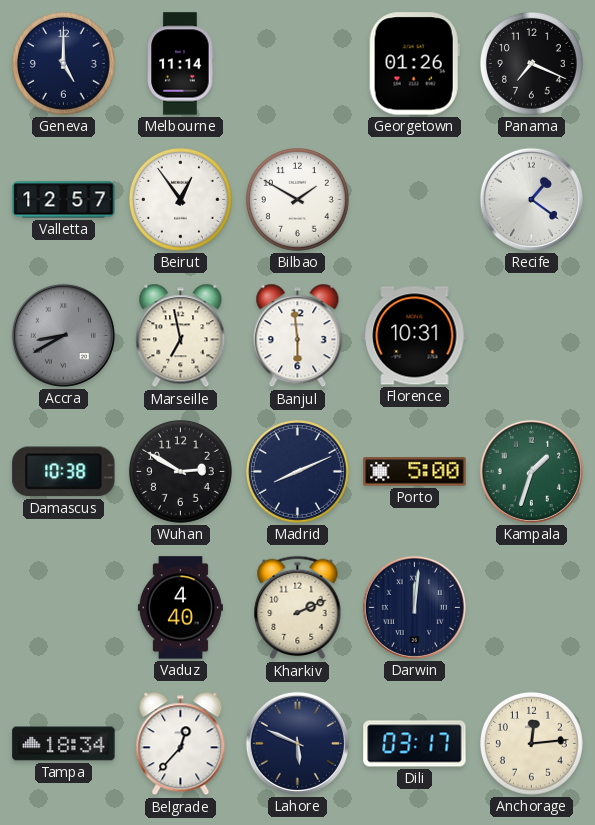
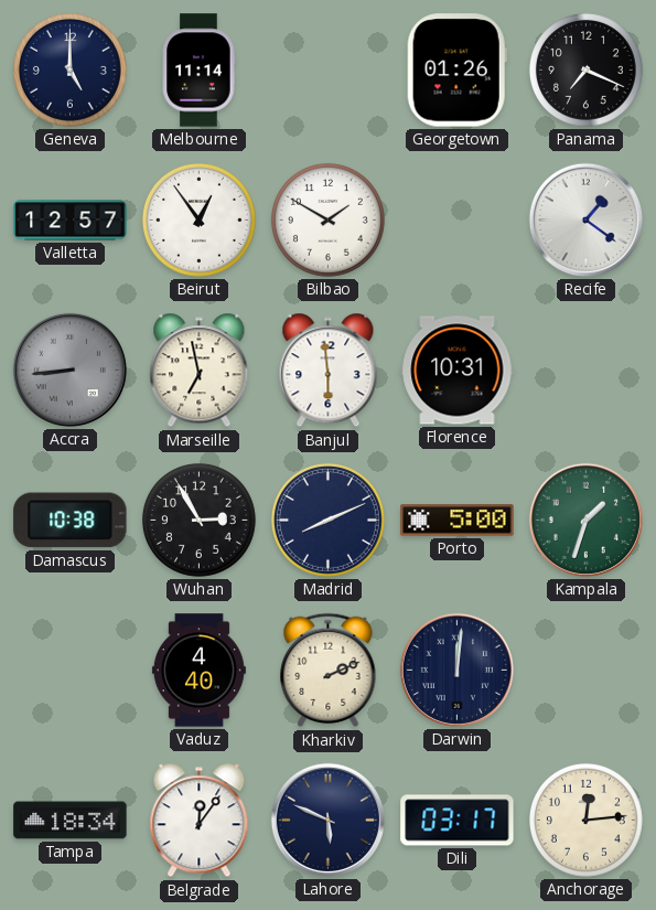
Accra: 8:40 -> 8:44
Wuhan: 2:50 -> 2:55
Belgrade: 12:37 -> 12:06
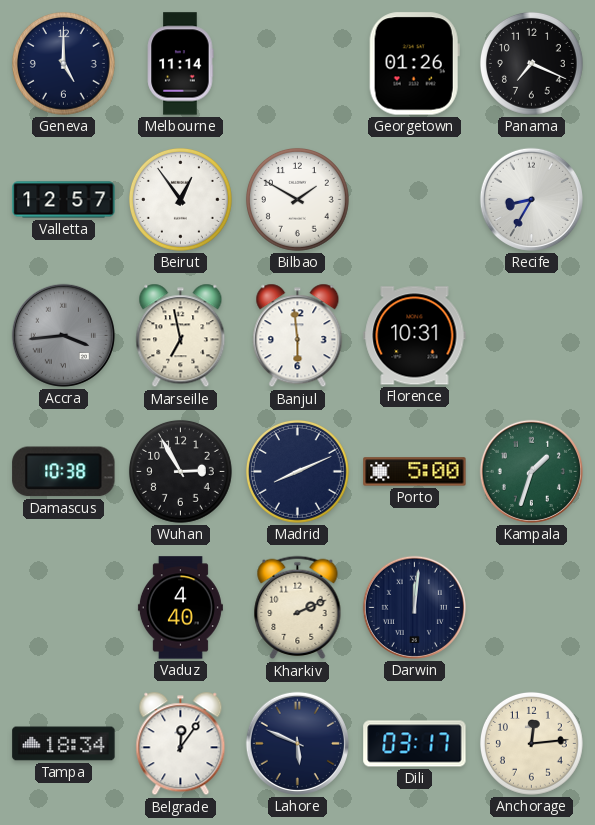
Recife: 1:21 -> 8:35
Accra: 8:44 -> 3:44
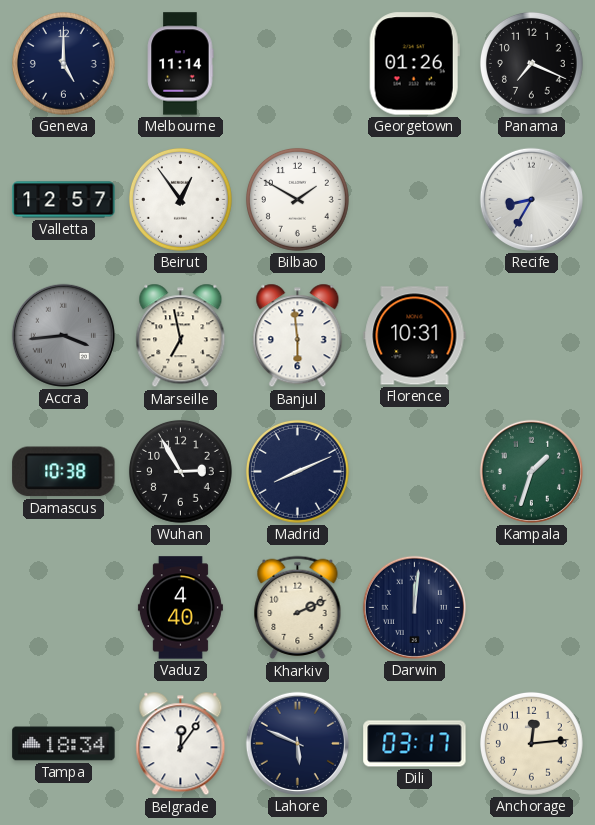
Porto: 5:00 -> none
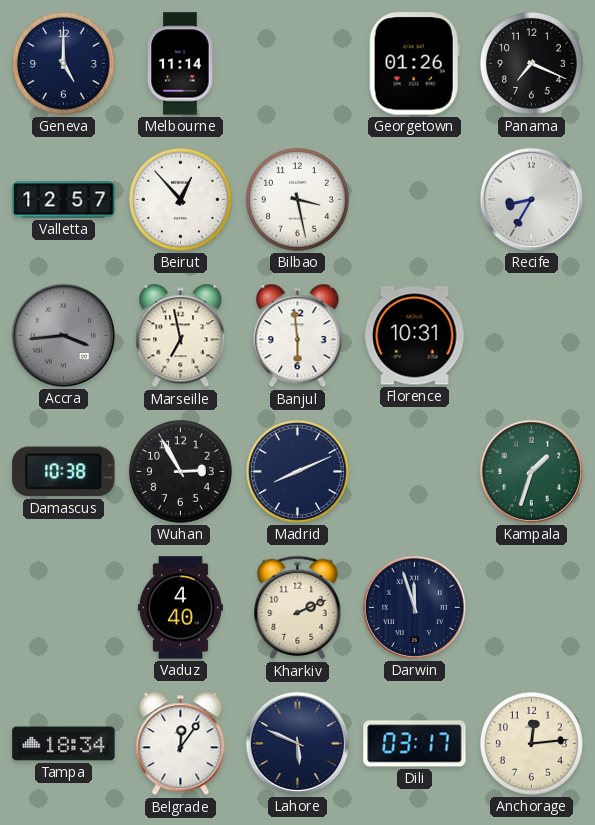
Beirut: 12:54 -> 12:53
Bilbao: 1:50 -> 3:28
Darwin: 12:01 -> 11:57
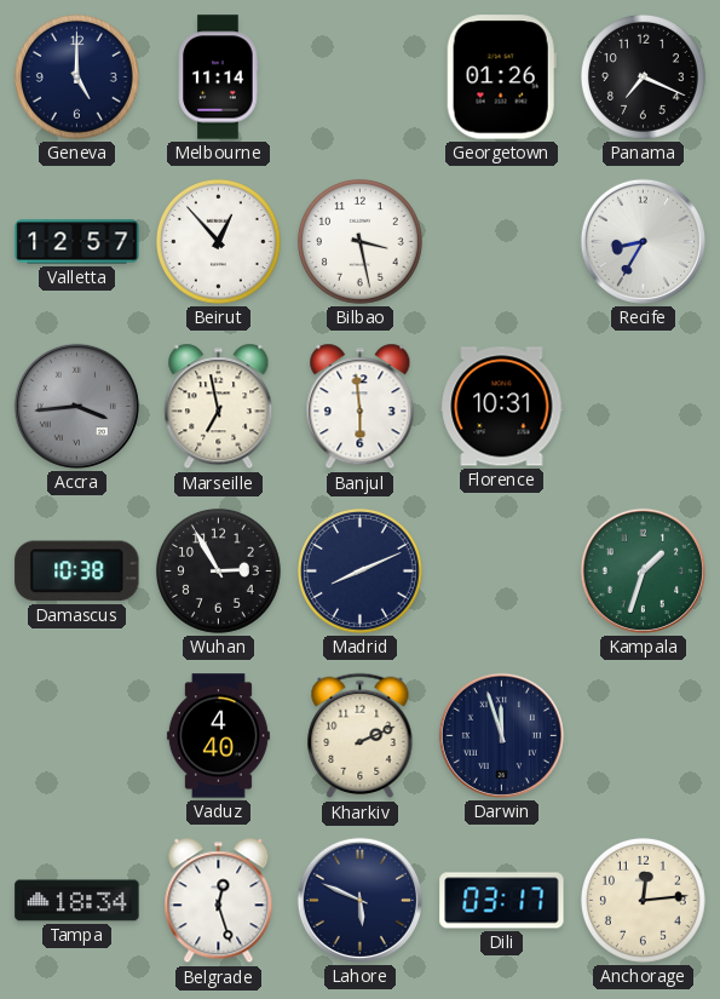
Belgrade: 12:06 -> 12:27
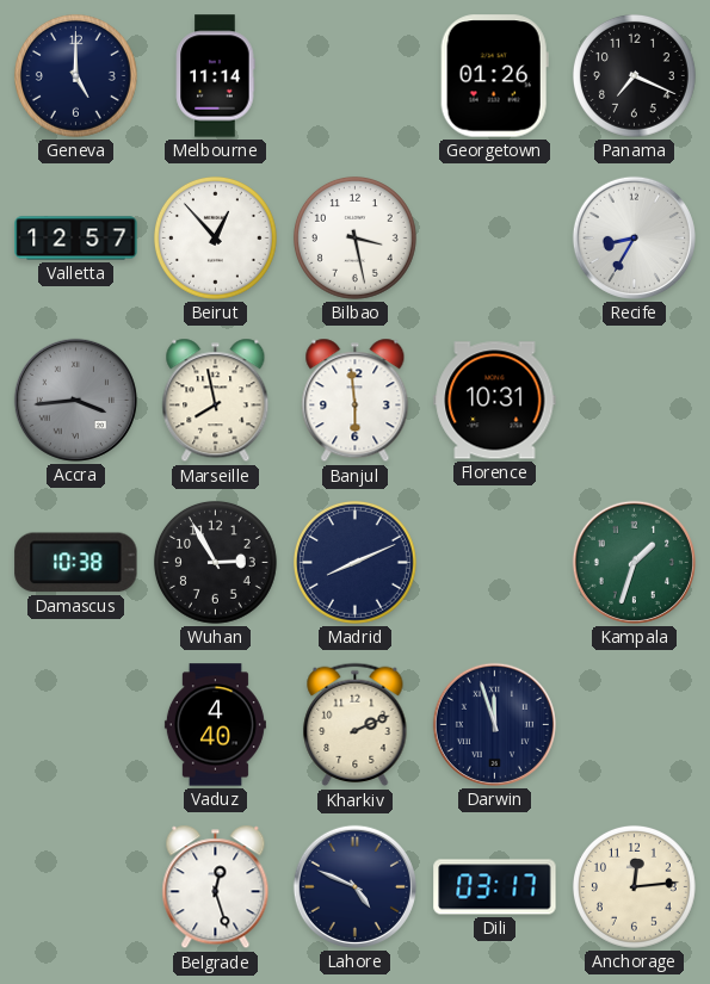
Marseille: 6:58 -> 7:58
Tampa: 18:34 -> none
Lahore: 5:49 -> 4:49
